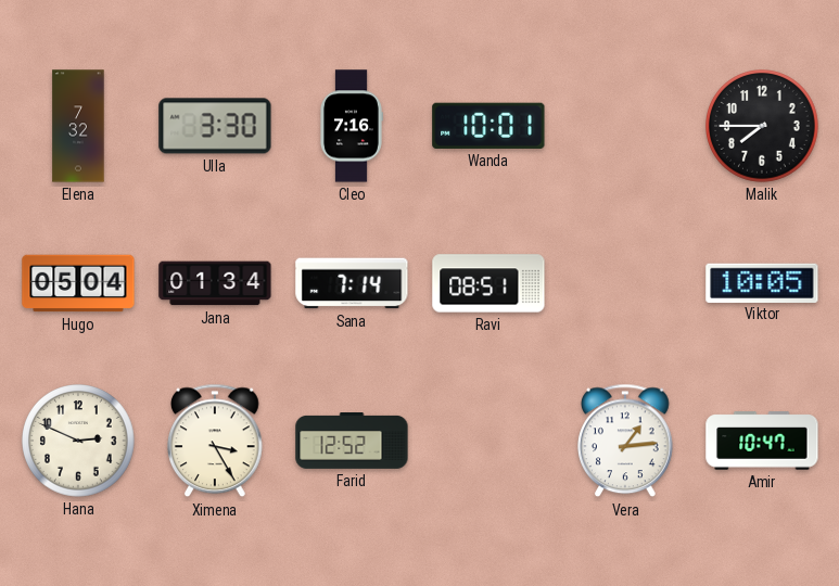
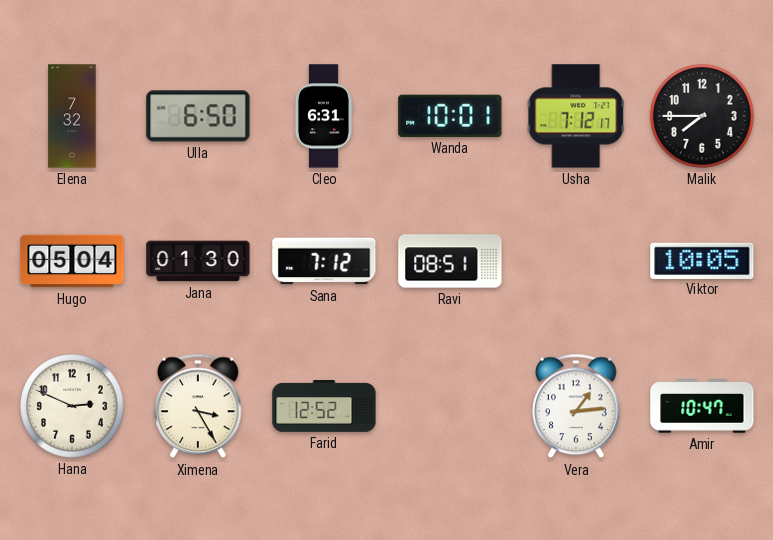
Ulla: 3:30 -> 6:50
Cleo: 7:16 -> 6:31
Usha: none -> 7:12
Jana: 01:34 -> 01:30
Sana: 7:14 -> 7:12
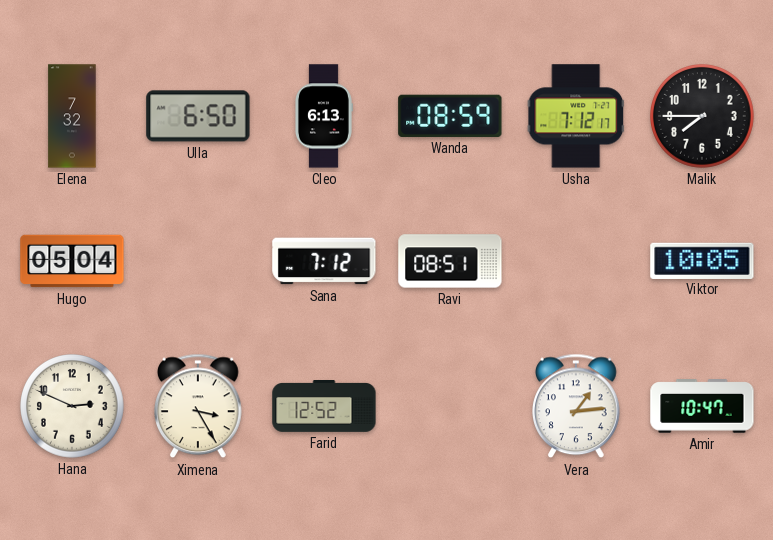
Cleo: 6:31 -> 6:13
Wanda: 10:01 -> 08:59
Jana: 01:30 -> none
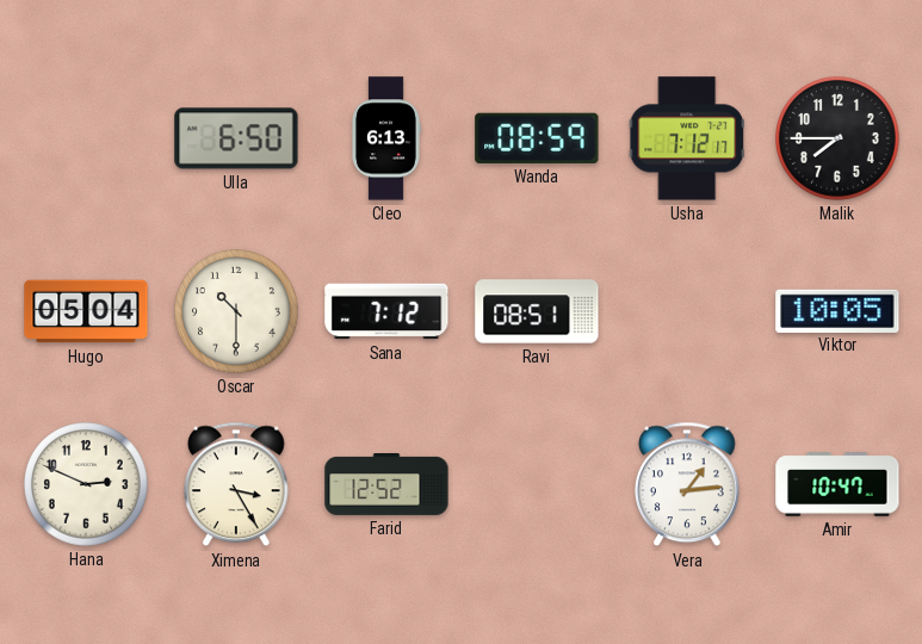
Elena: 7:32 -> none
Oscar: none -> 10:30
